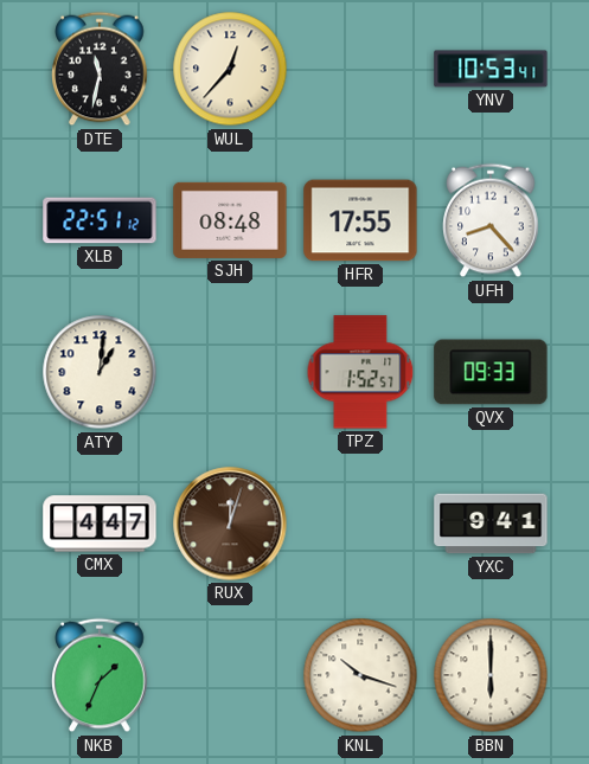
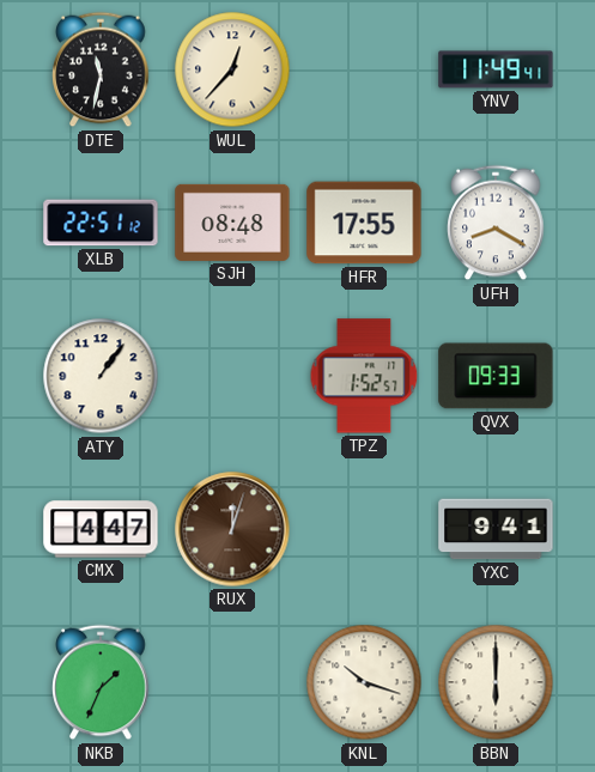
YNV: 10:53 -> 11:49
UFH: 8:23 -> 8:20
ATY: 1:01 -> 1:06
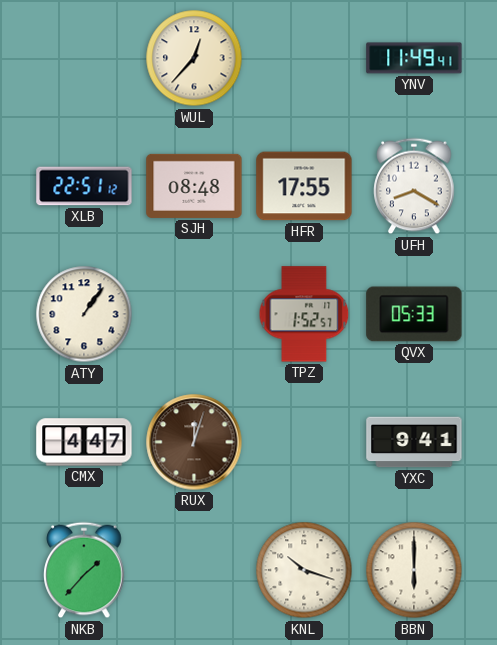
DTE: 11:32 -> none
QVX: 09:33 -> 05:33
NKB: 1:34 -> 1:37
